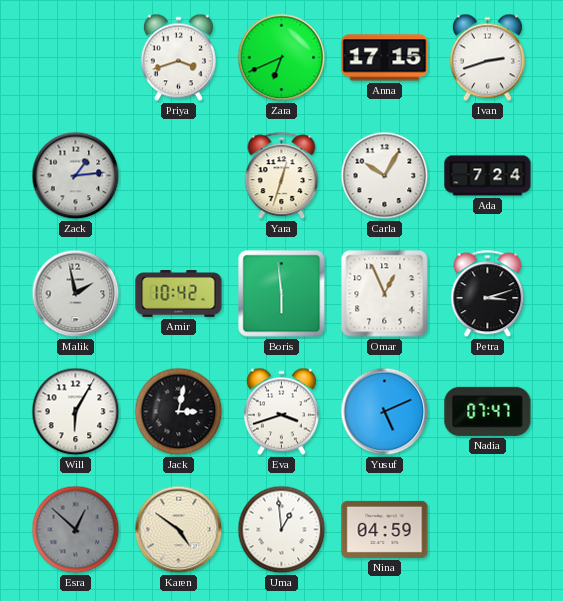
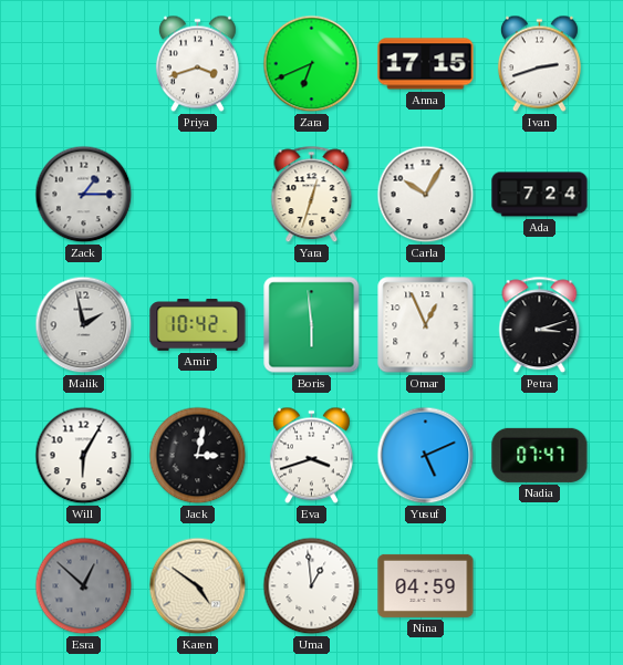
Zack: 1:14 -> 1:15
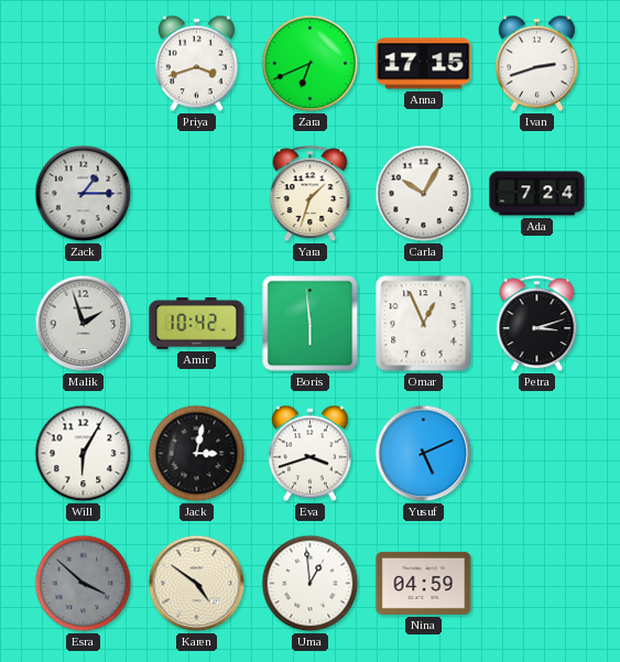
Yara: 12:33 -> 1:33
Malik: 1:58 -> 1:57
Nadia: 07:47 -> none
Esra: 12:52 -> 3:52
